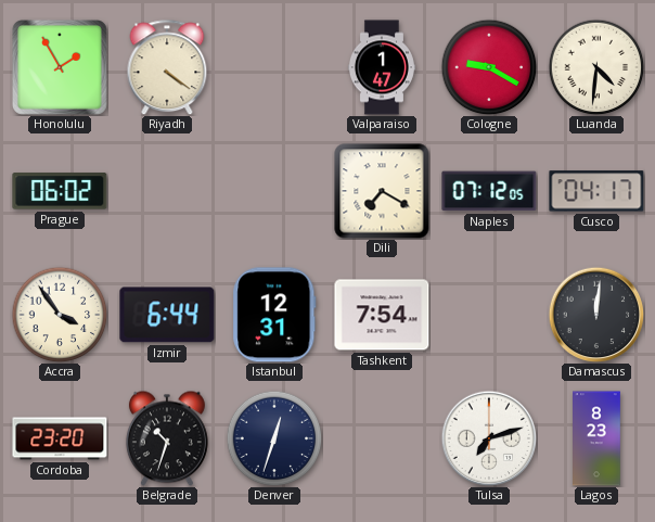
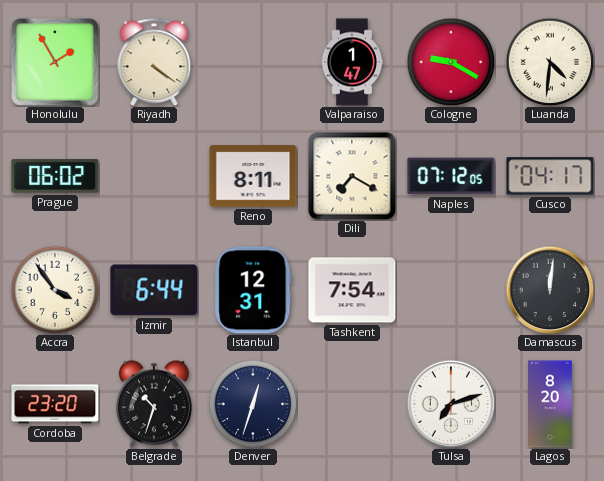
Reno: none -> 8:11
Lagos: 8:23 -> 8:20
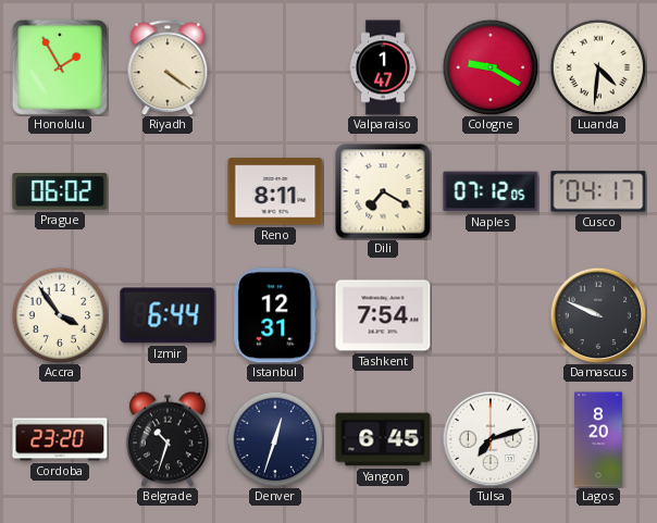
Damascus: 12:01 -> 9:49
Yangon: none -> 6:45
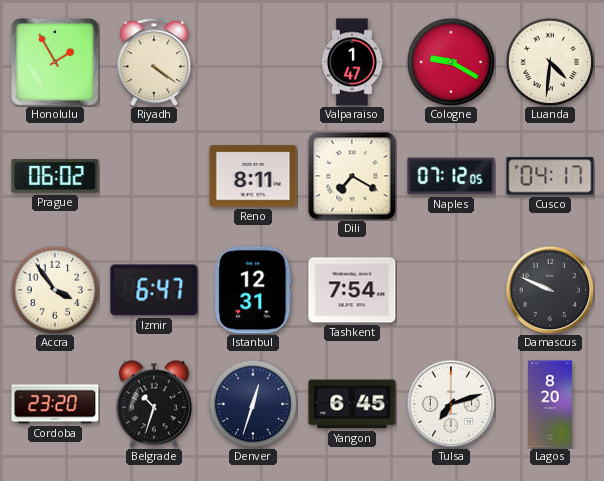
Izmir: 6:44 -> 6:47
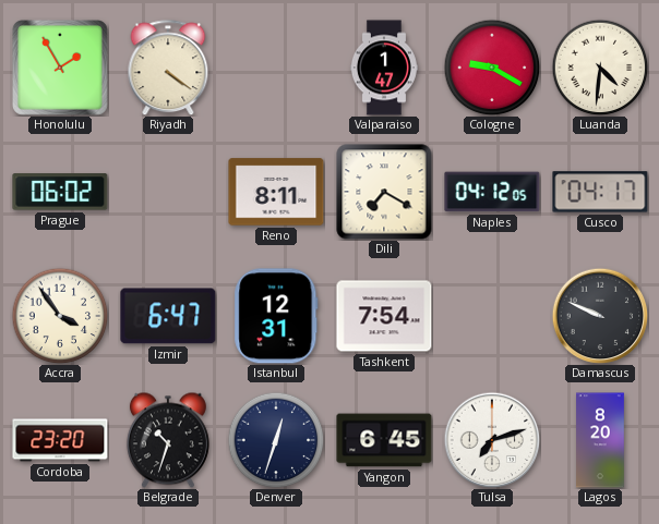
Naples: 07:12 -> 04:12
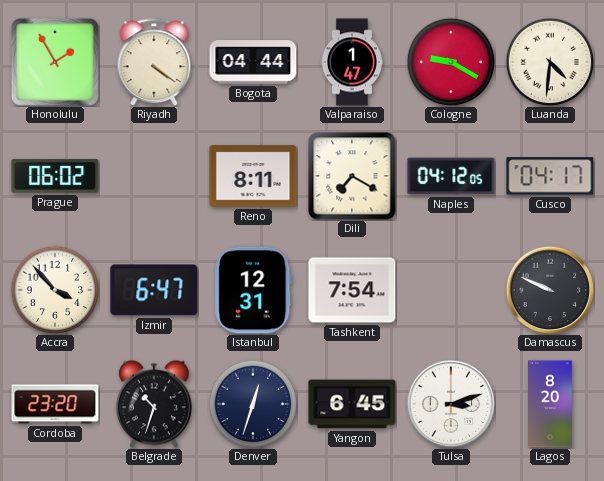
Bogota: none -> 04:44
Accra: 3:54 -> 3:53
Tulsa: 7:12 -> 3:12
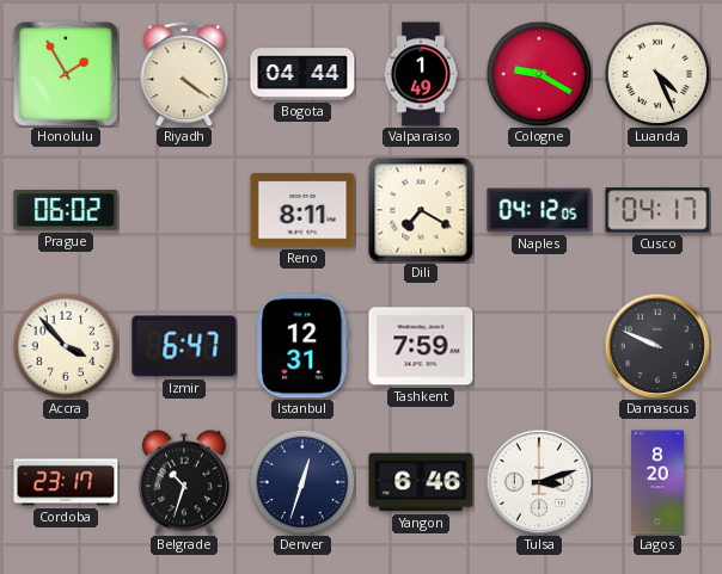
Valparaiso: 1:47 -> 1:49
Luanda: 4:31 -> 4:26
Tashkent: 7:54 -> 7:59
Cordoba: 23:20 -> 23:17
Yangon: 6:45 -> 6:46
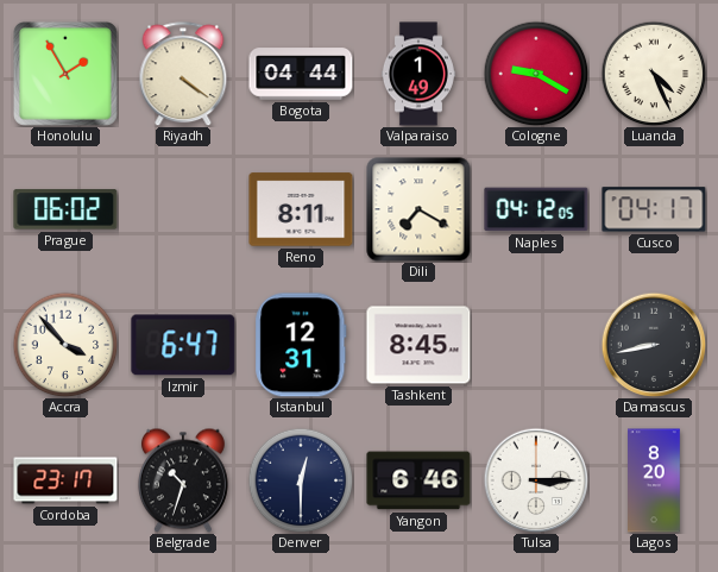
Tashkent: 7:59 -> 8:45
Damascus: 9:49 -> 8:43
Denver: 12:33 -> 12:30
Tulsa: 3:12 -> 3:15
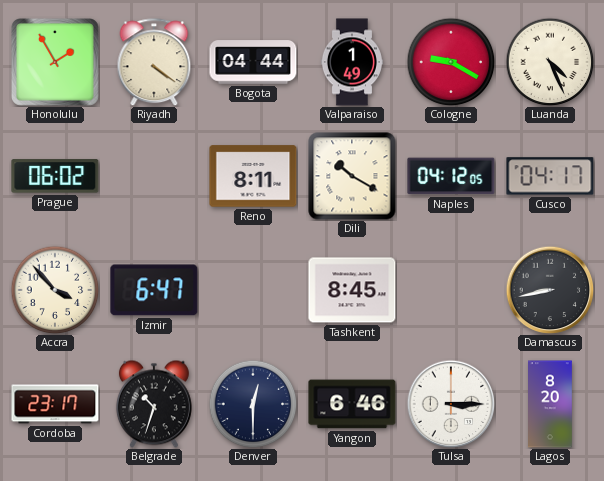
Dili: 7:20 -> 10:20
Istanbul: 12:31 -> none
